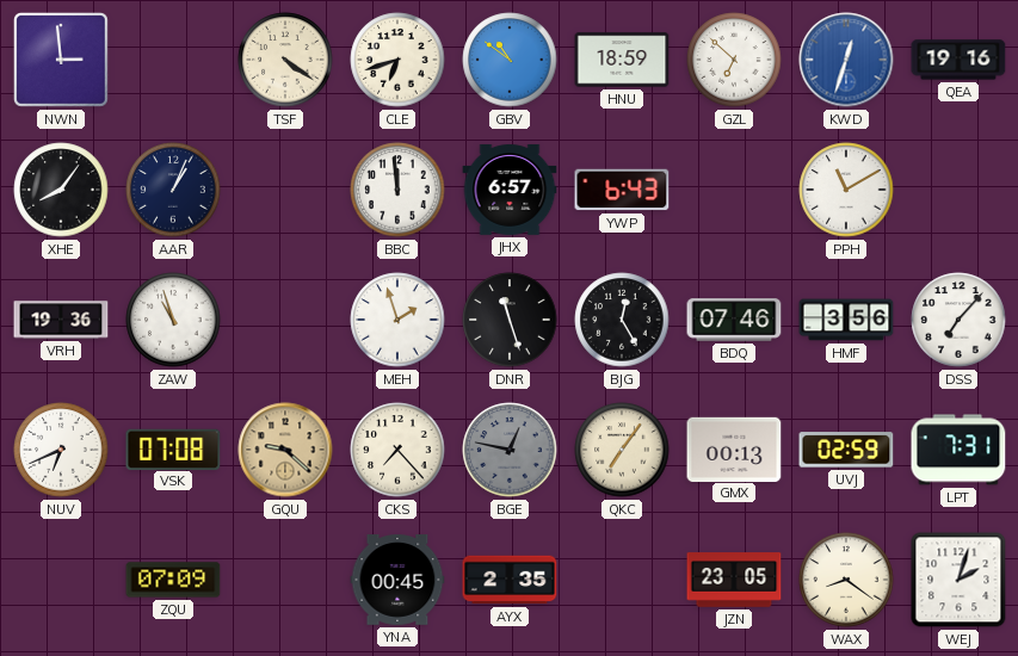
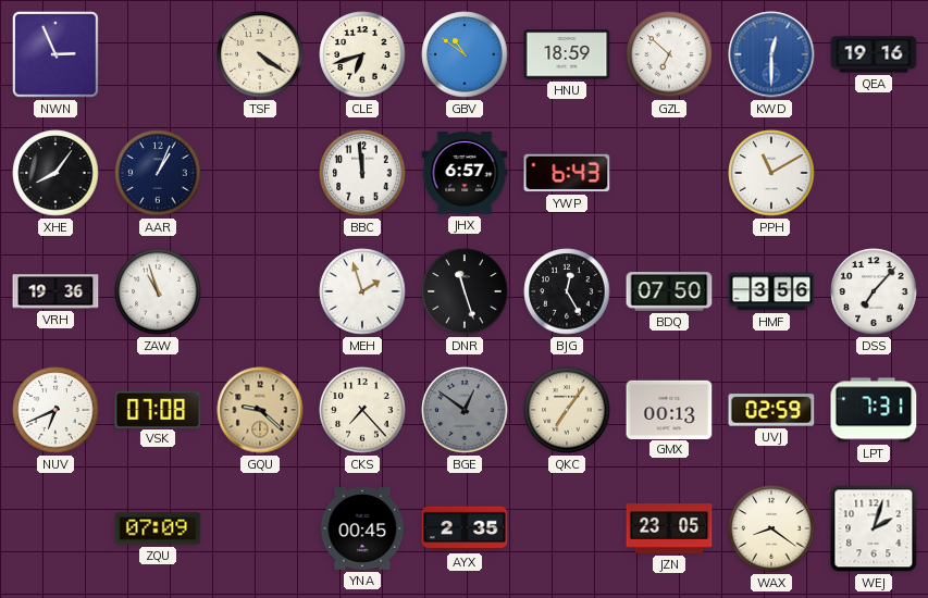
NWN: 2:59 -> 2:56
KWD: 12:33 -> 12:30
BDQ: 07:46 -> 07:50
BGE: 12:47 -> 12:51
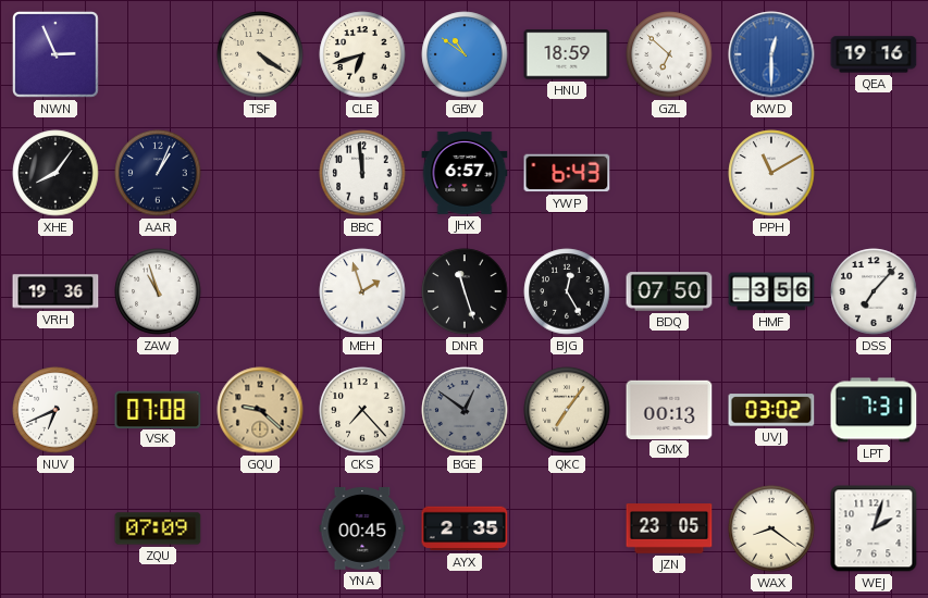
UVJ: 02:59 -> 03:02
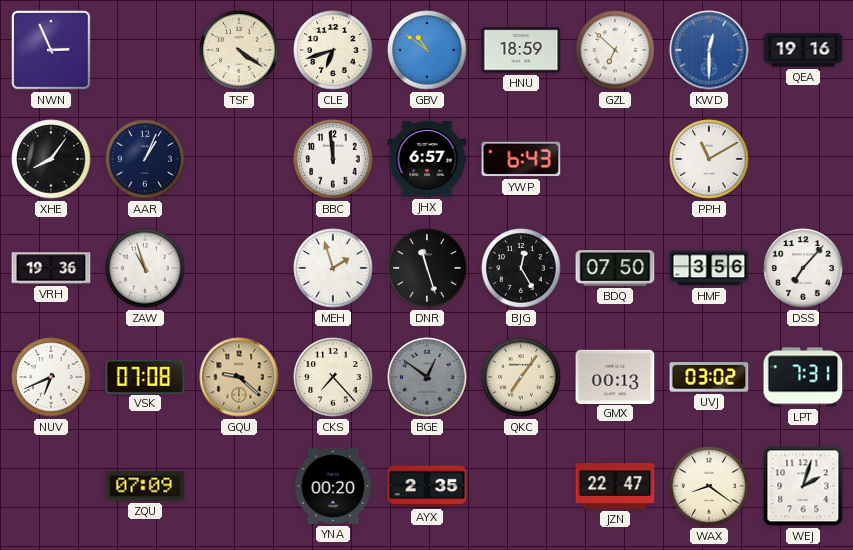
YNA: 00:45 -> 00:20
JZN: 23:05 -> 22:47
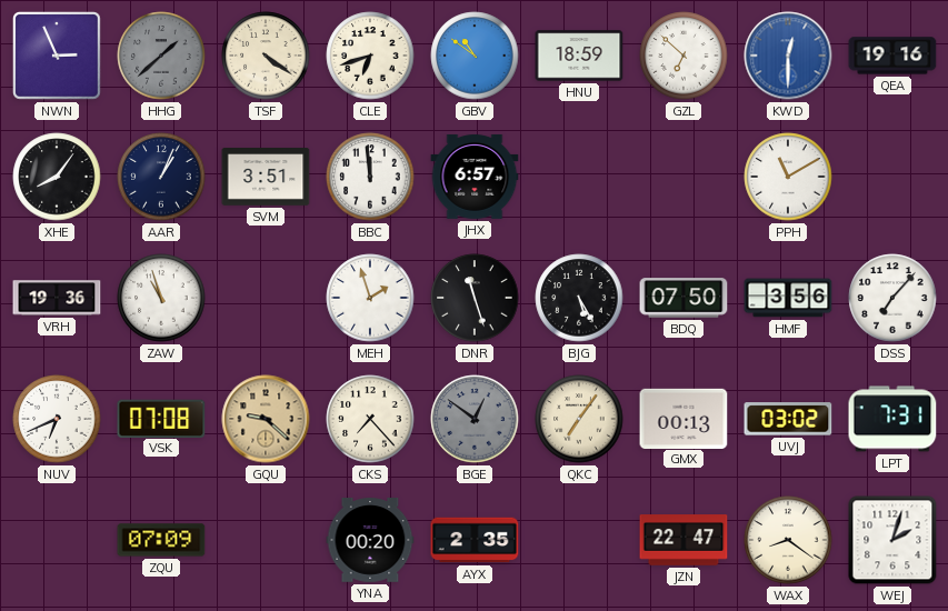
HHG: none -> 1:38
SVM: none -> 3:51
YWP: 6:43 -> none
BJG: 12:25 -> 5:25
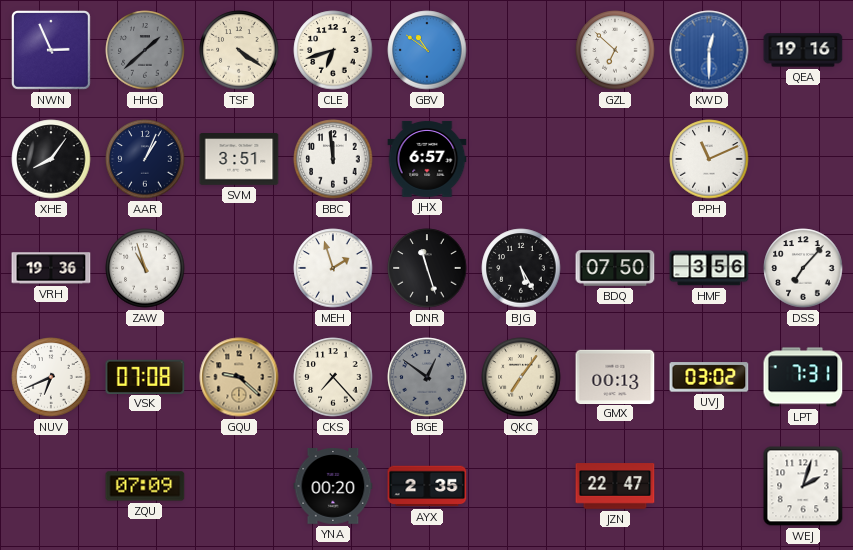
HNU: 18:59 -> none
PPH: 11:10 -> 11:11
WAX: 8:21 -> none
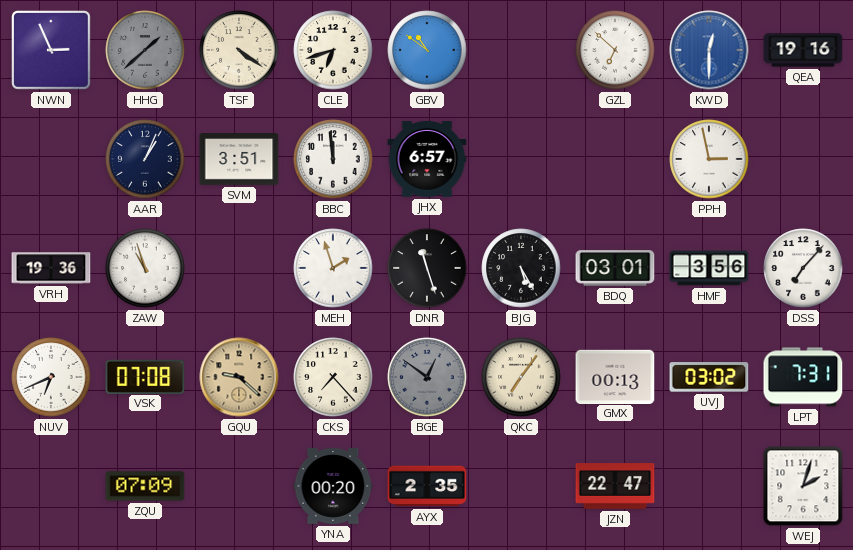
XHE: 8:06 -> none
PPH: 11:11 -> 2:58
BDQ: 07:50 -> 03:01
